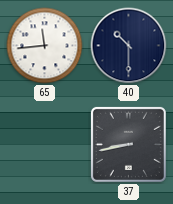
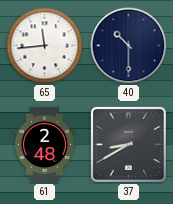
61: none -> 2:48
37: 8:43 -> 8:40
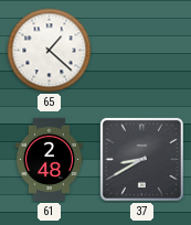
65: 11:44 -> 1:22
40: 10:30 -> none
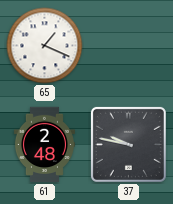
65: 1:22 -> 1:19
37: 8:40 -> 9:47
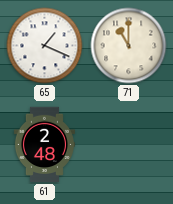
71: none -> 11:00
37: 9:47 -> none
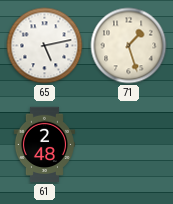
65: 1:19 -> 5:13
71: 11:00 -> 1:27
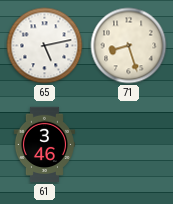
71: 1:27 -> 8:27
61: 2:48 -> 3:46
